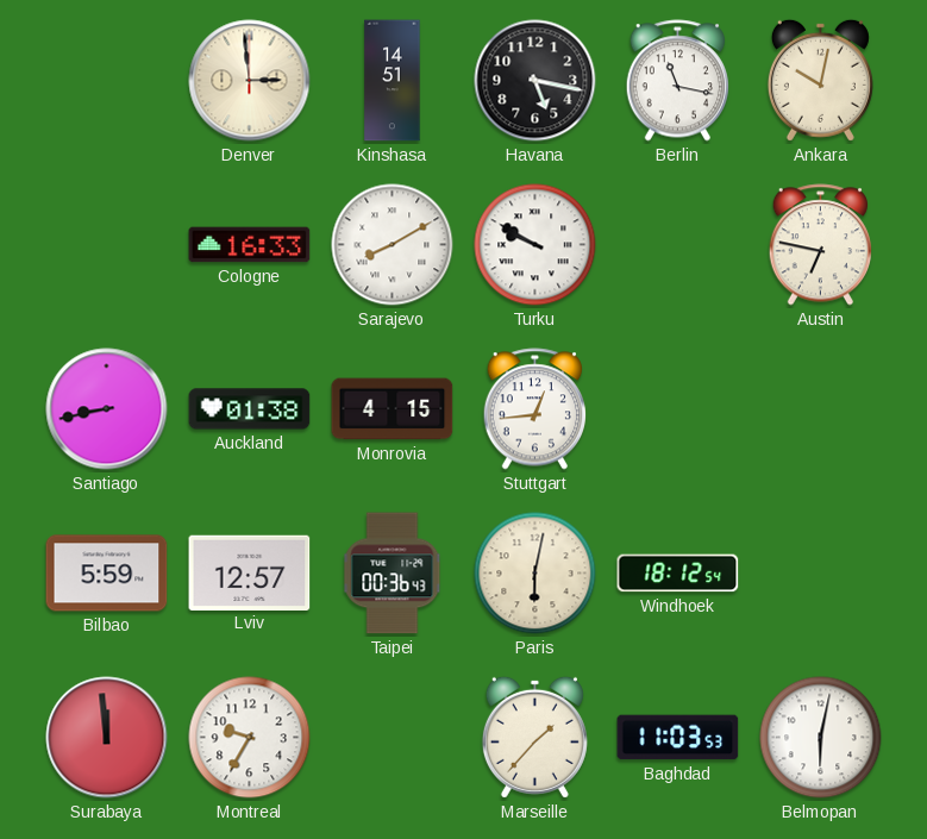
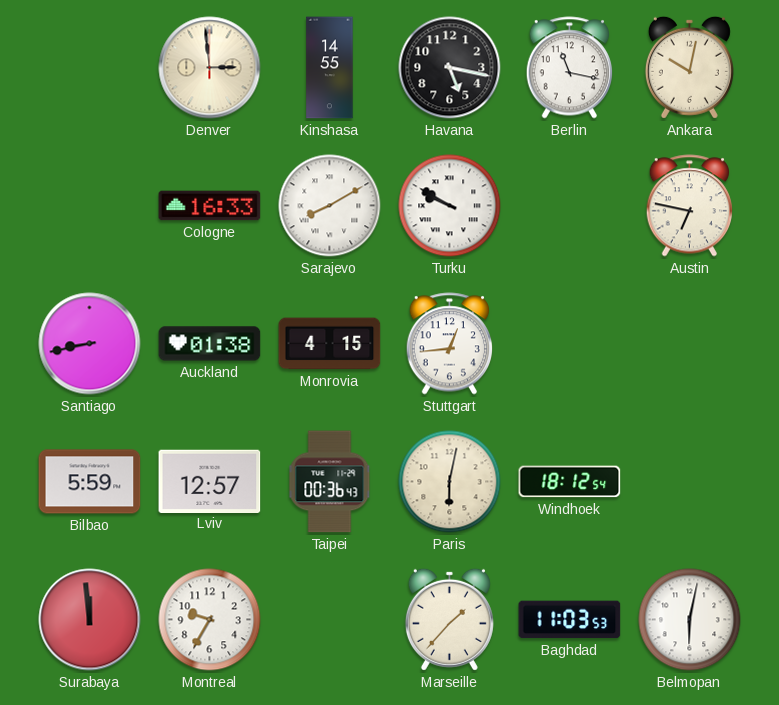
Kinshasa: 14:51 -> 14:55
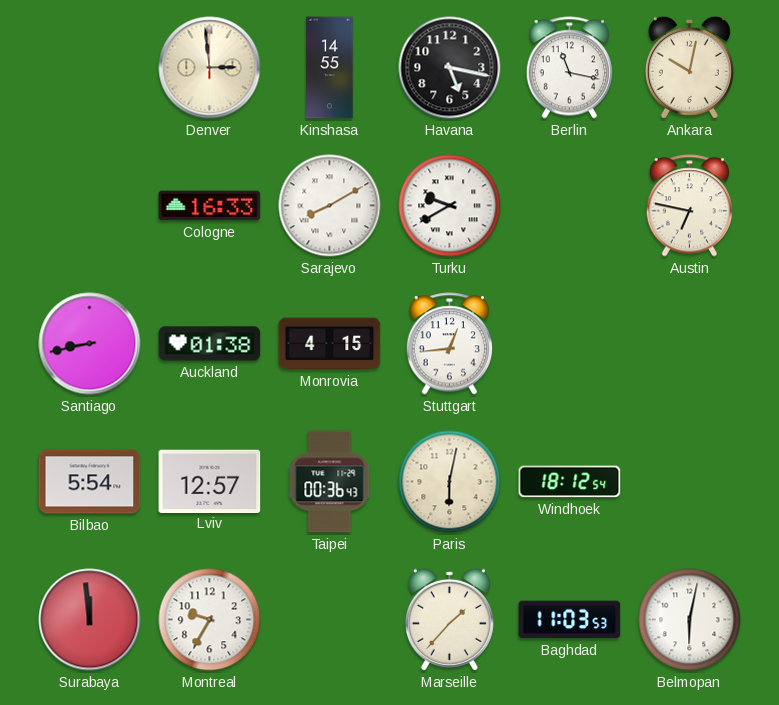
Turku: 9:50 -> 9:40
Bilbao: 5:59 -> 5:54
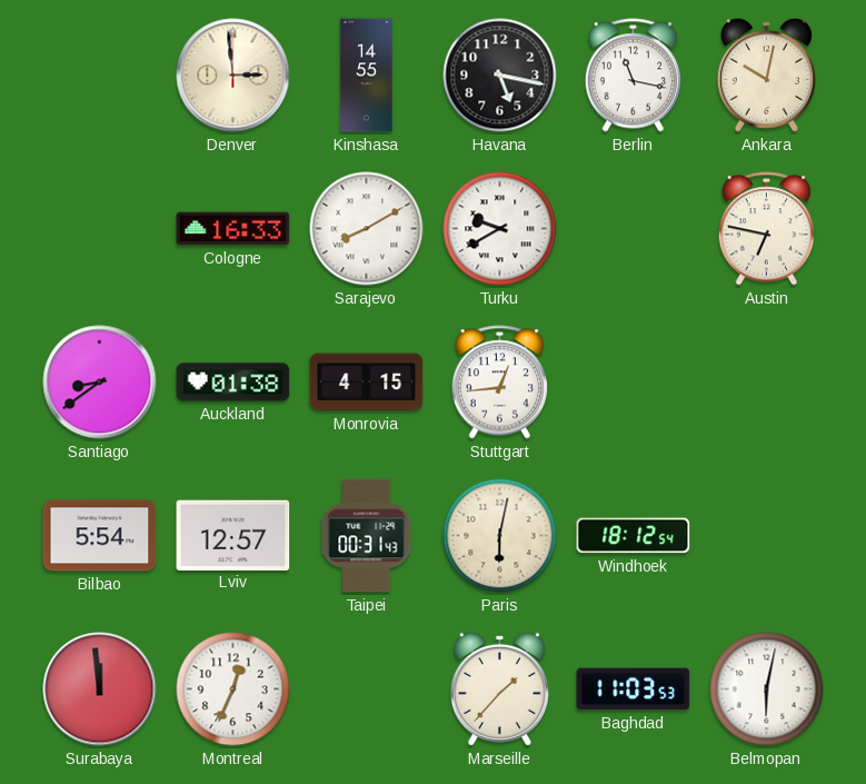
Santiago: 8:43 -> 8:39
Taipei: 00:36 -> 00:31
Montreal: 9:35 -> 12:34
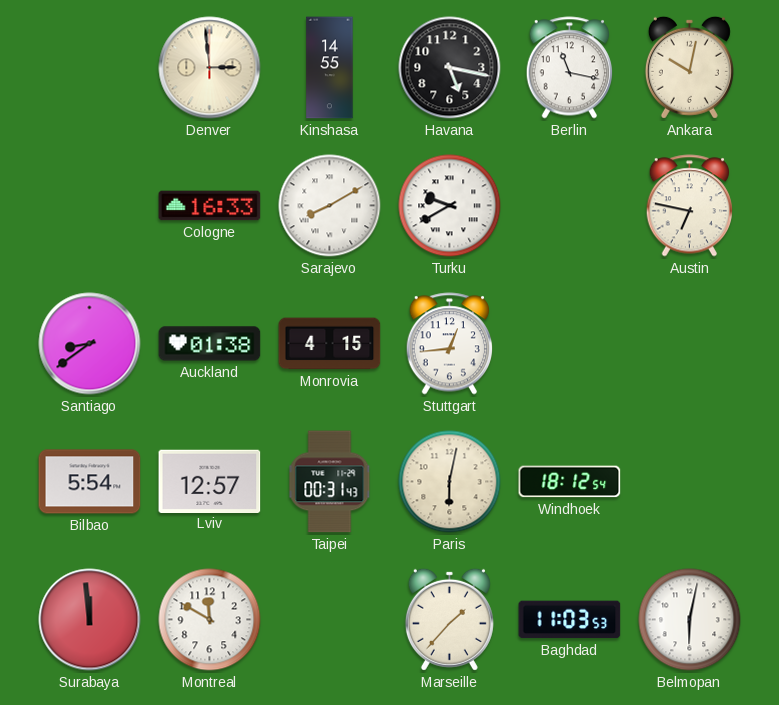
Montreal: 12:34 -> 11:50
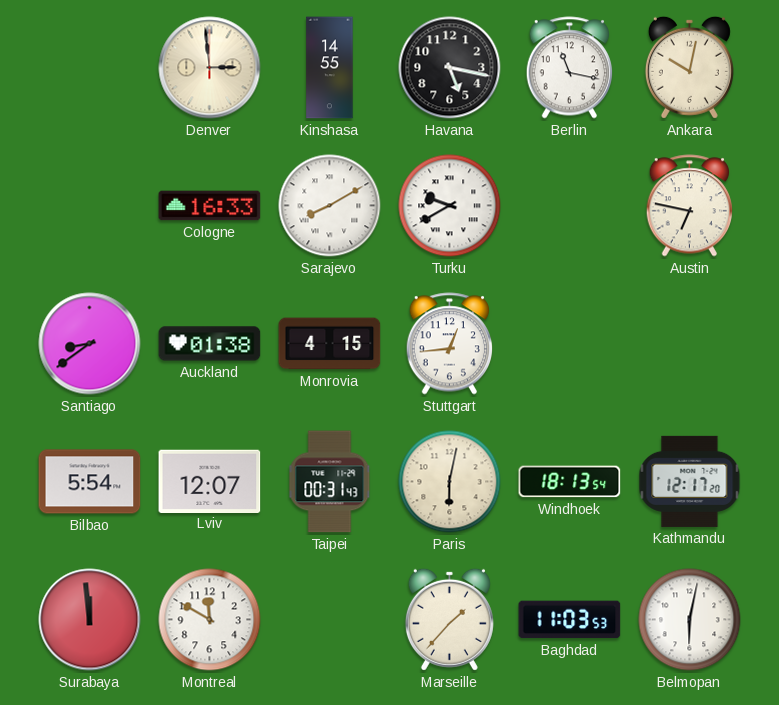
Lviv: 12:57 -> 12:07
Windhoek: 18:12 -> 18:13
Kathmandu: none -> 12:17
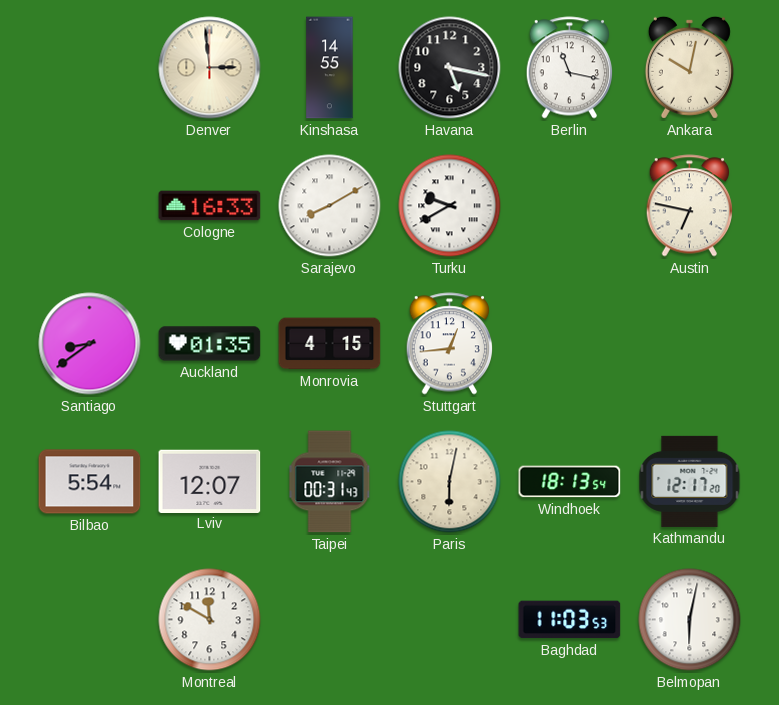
Auckland: 01:38 -> 01:35
Surabaya: 11:59 -> none
Marseille: 1:37 -> none
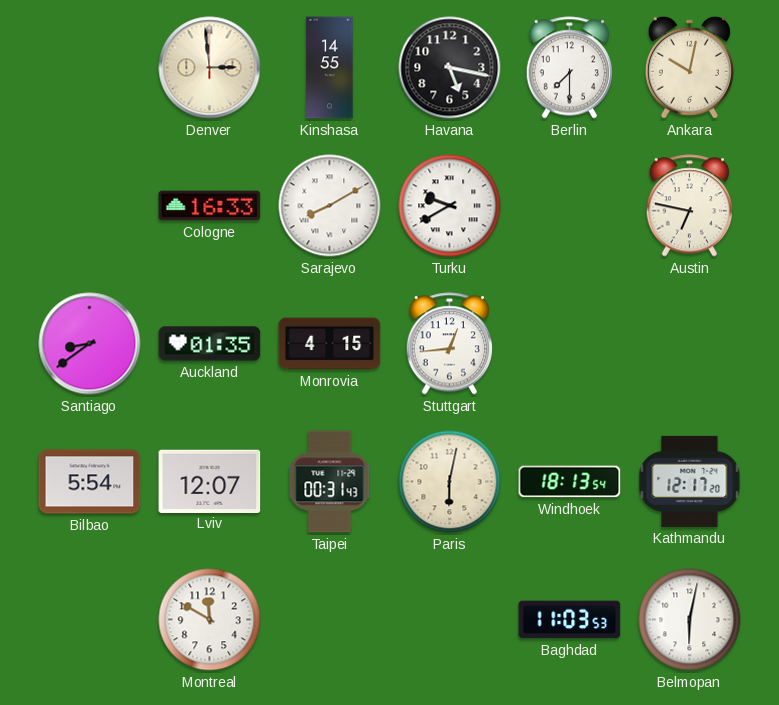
Berlin: 11:17 -> 7:30
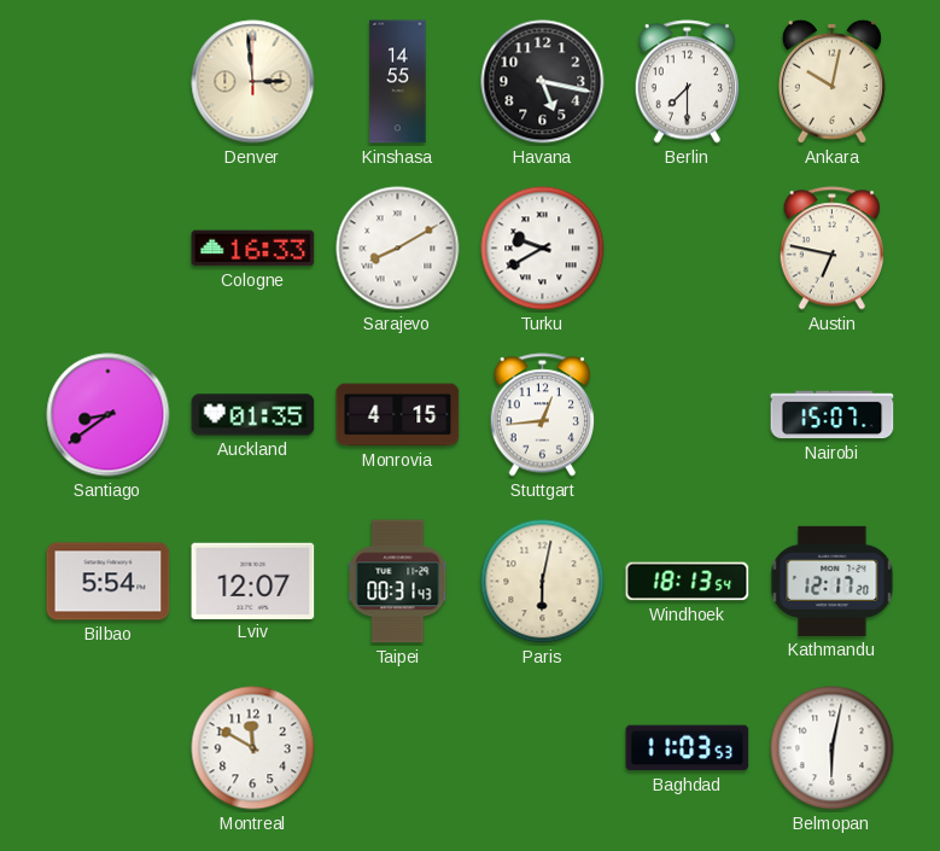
Nairobi: none -> 15:07
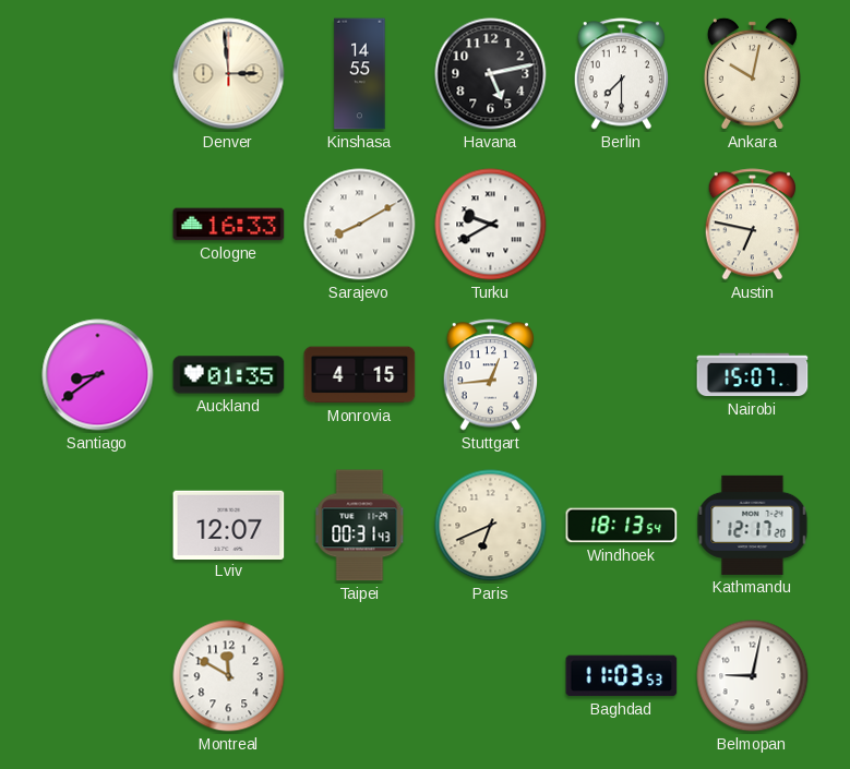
Havana: 5:17 -> 5:13
Bilbao: 5:54 -> none
Paris: 6:02 -> 6:41
Belmopan: 6:02 -> 9:02
